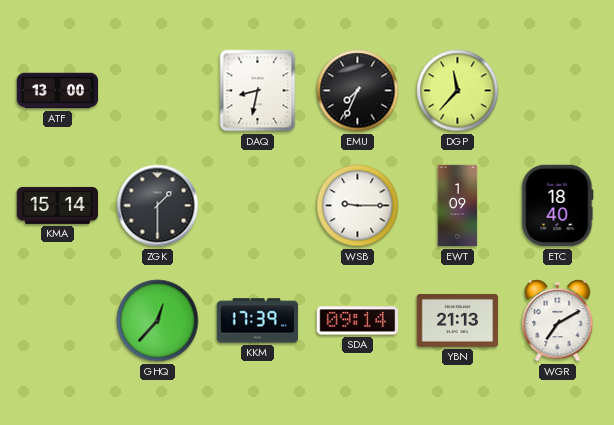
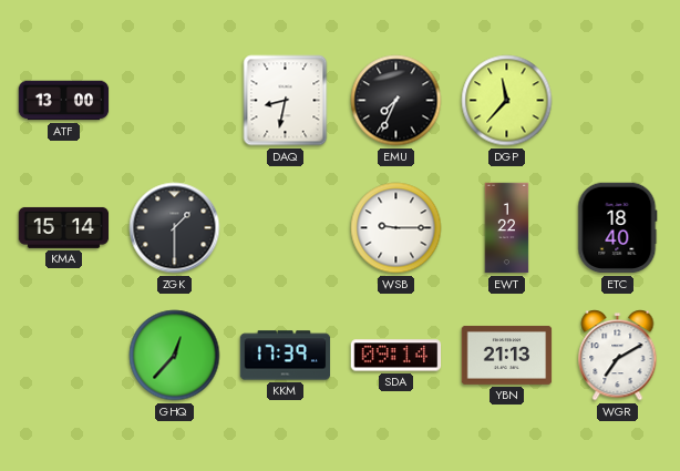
EWT: 1:09 -> 1:22
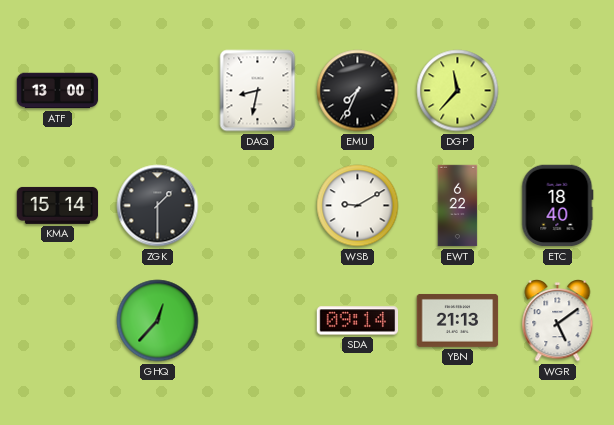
WSB: 9:15 -> 9:10
EWT: 1:22 -> 6:22
KKM: 17:39 -> none
WGR: 7:10 -> 5:09
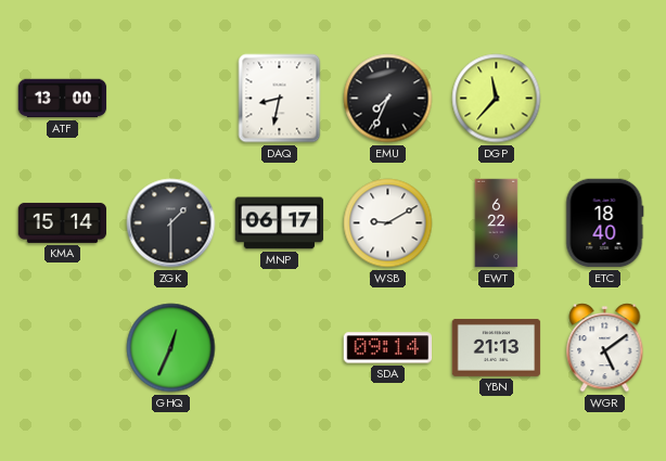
MNP: none -> 06:17
GHQ: 12:37 -> 12:34
